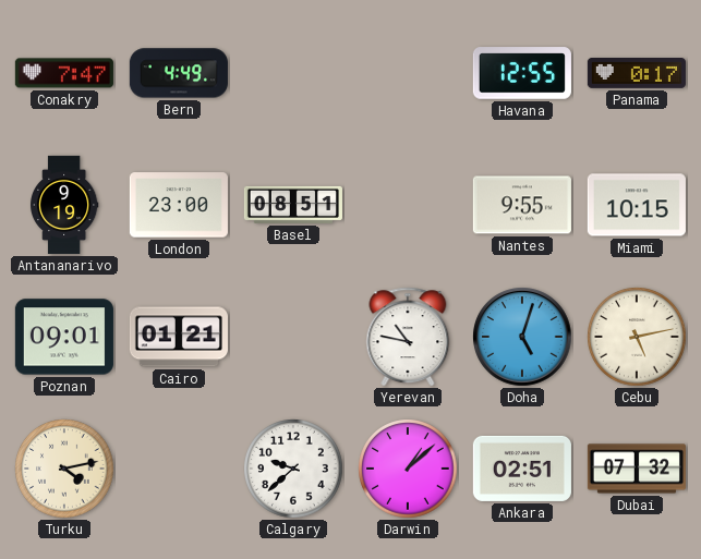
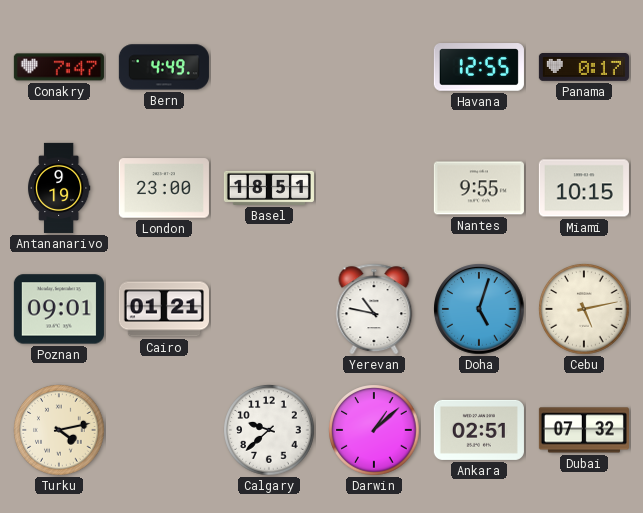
Basel: 08:51 -> 18:51
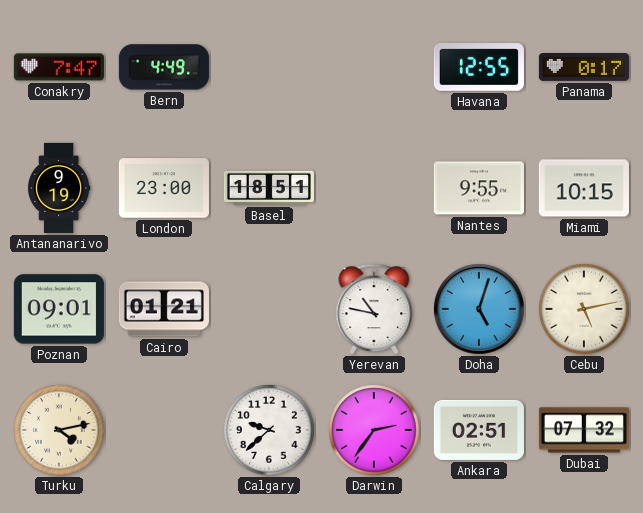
Darwin: 1:08 -> 2:36
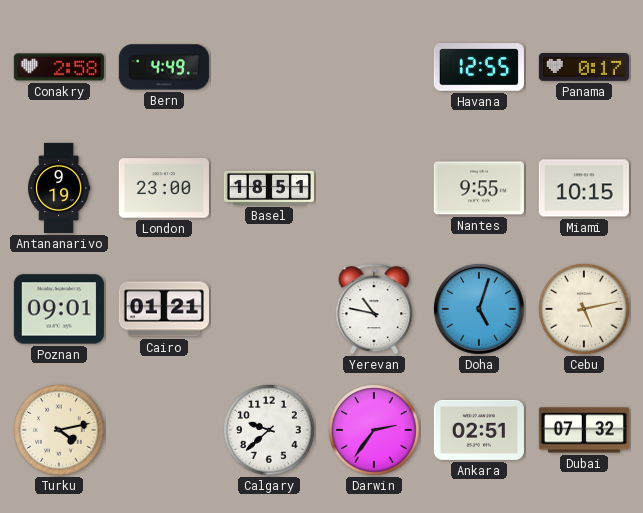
Conakry: 7:47 -> 2:58
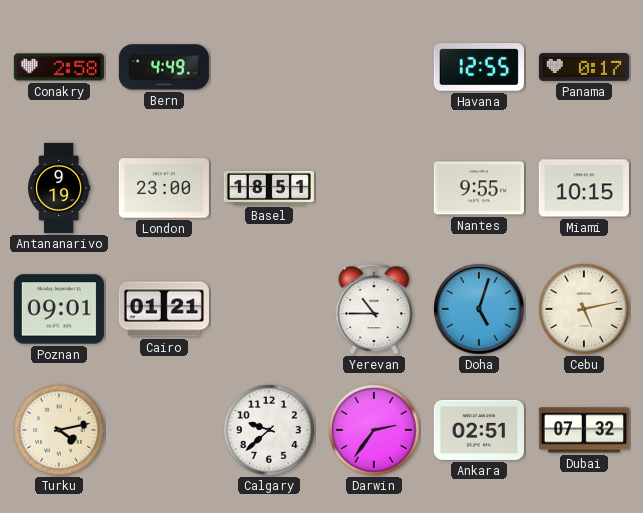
Yerevan: 10:47 -> 10:45
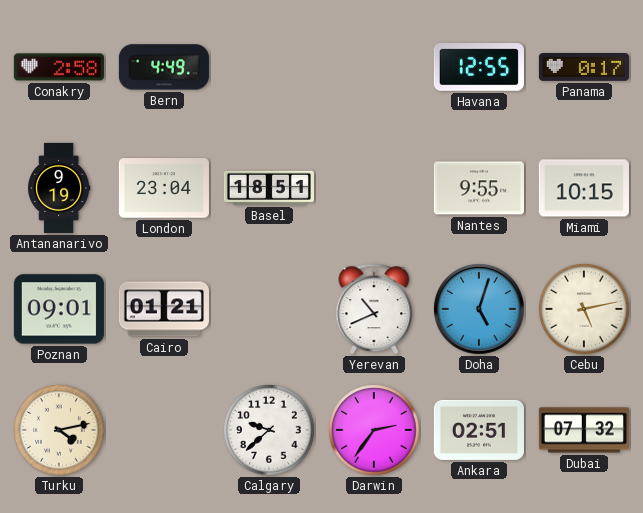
London: 23:00 -> 23:04
Yerevan: 10:45 -> 10:41
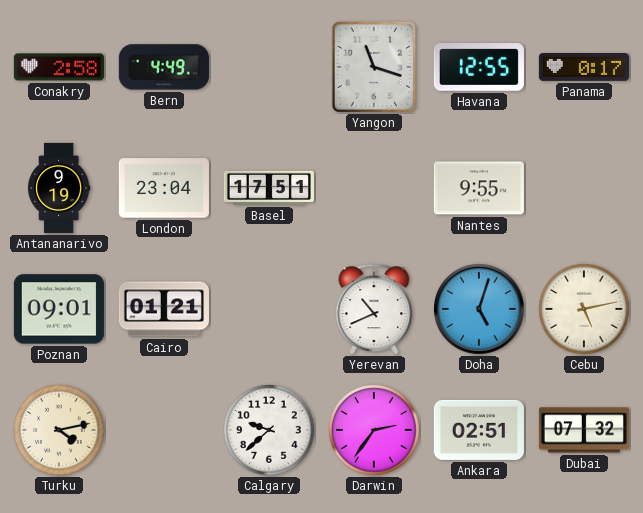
Yangon: none -> 11:18
Basel: 18:51 -> 17:51
Miami: 10:15 -> none
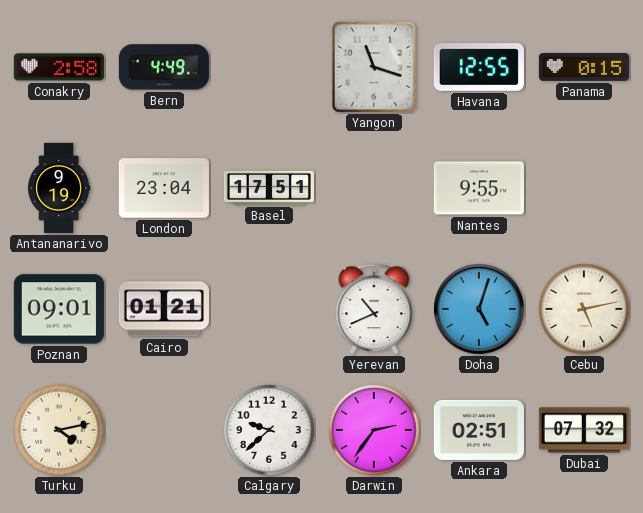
Panama: 0:17 -> 0:15
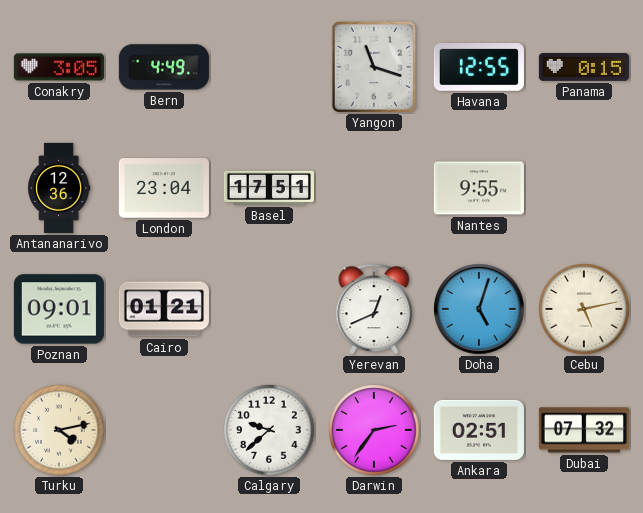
Conakry: 2:58 -> 3:05
Antananarivo: 9:19 -> 12:36
Yerevan: 10:41 -> 12:41
